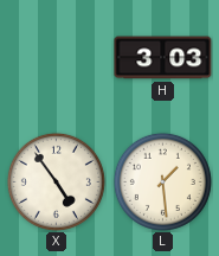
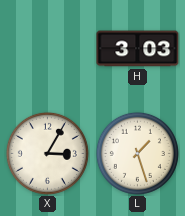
X: 4:54 -> 3:05
L: 1:29 -> 1:27
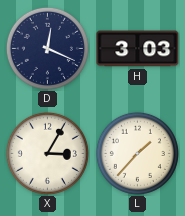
D: none -> 12:19
L: 1:27 -> 1:37
